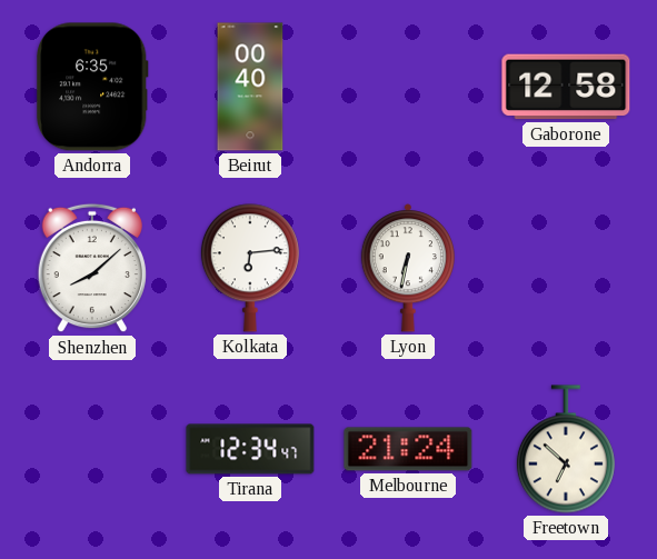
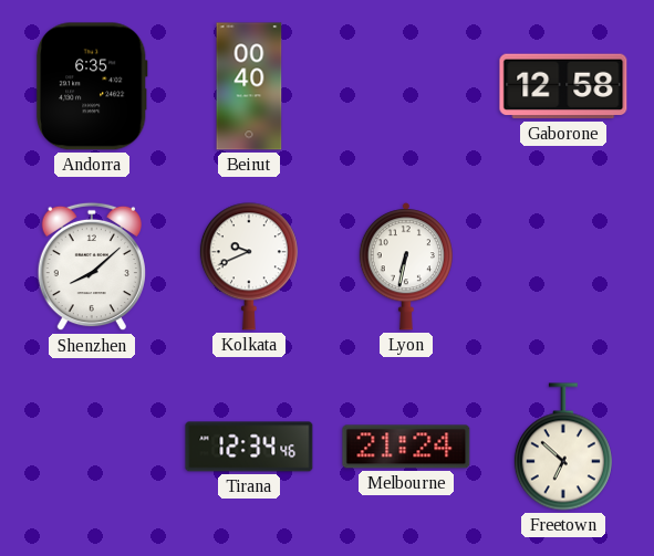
Kolkata: 6:14 -> 9:41
Tirana: 12:34:47 -> 12:34:46
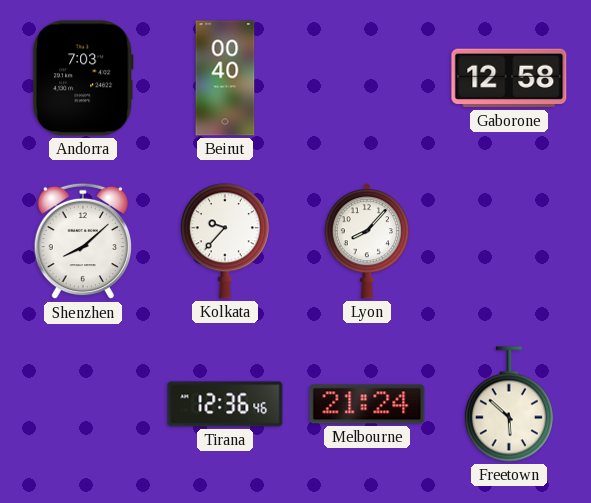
Andorra: 6:35 -> 7:03
Kolkata: 9:41 -> 9:37
Lyon: 6:32 -> 8:07
Tirana: 12:34 -> 12:36
Freetown: 6:52 -> 5:52
